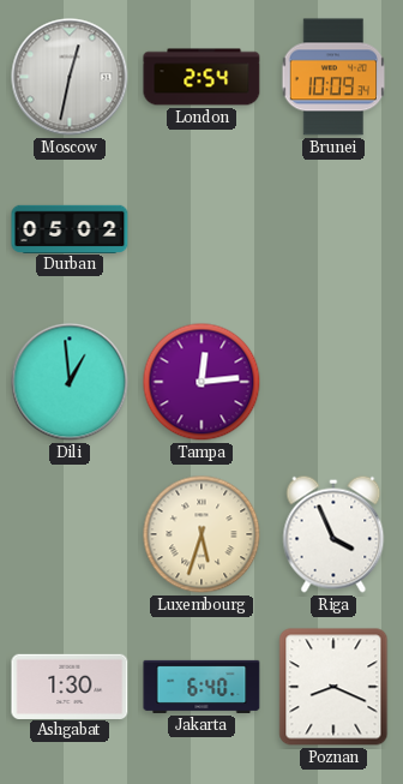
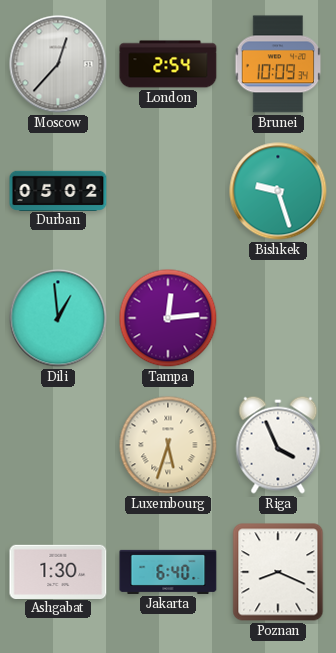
Moscow: 12:32 -> 12:37
Bishkek: none -> 9:27
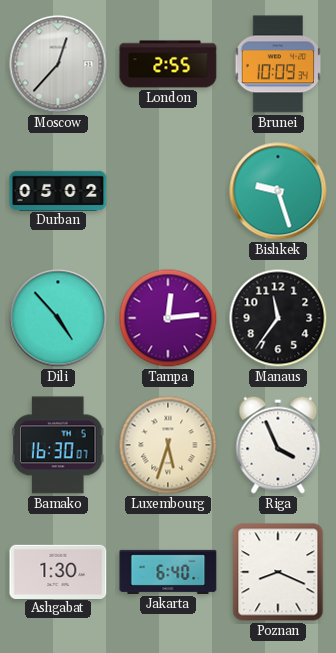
London: 2:54 -> 2:55
Dili: 12:59 -> 4:53
Manaus: none -> 11:36
Bamako: none -> 16:30
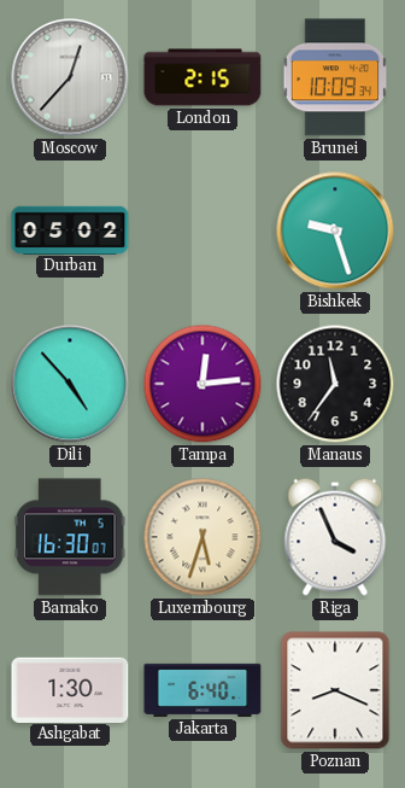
London: 2:55 -> 2:15
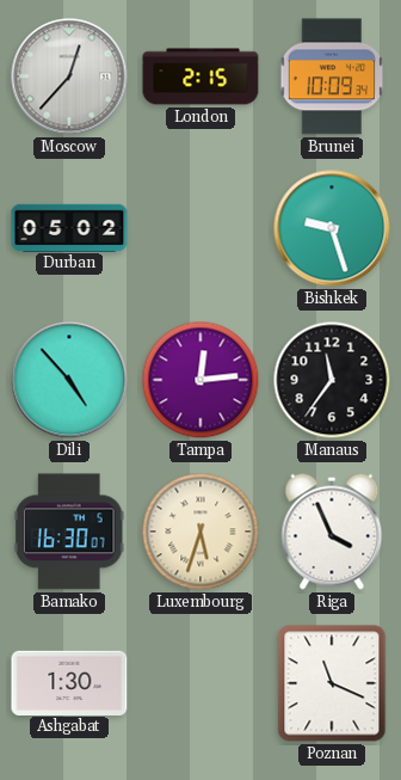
Jakarta: 6:40 -> none
Poznan: 8:19 -> 11:19
